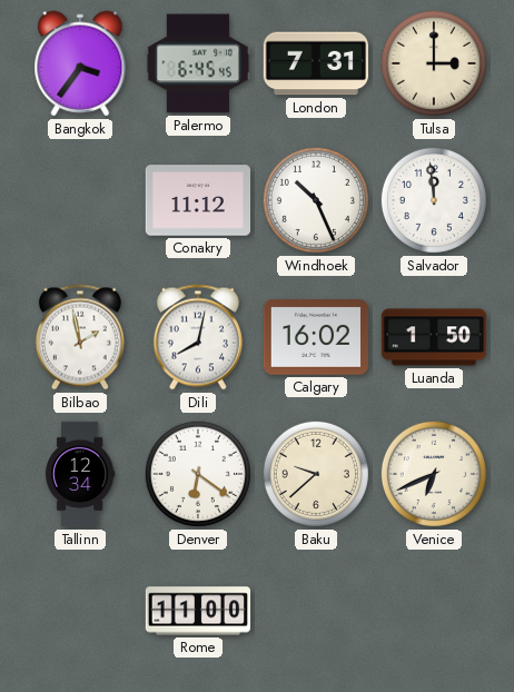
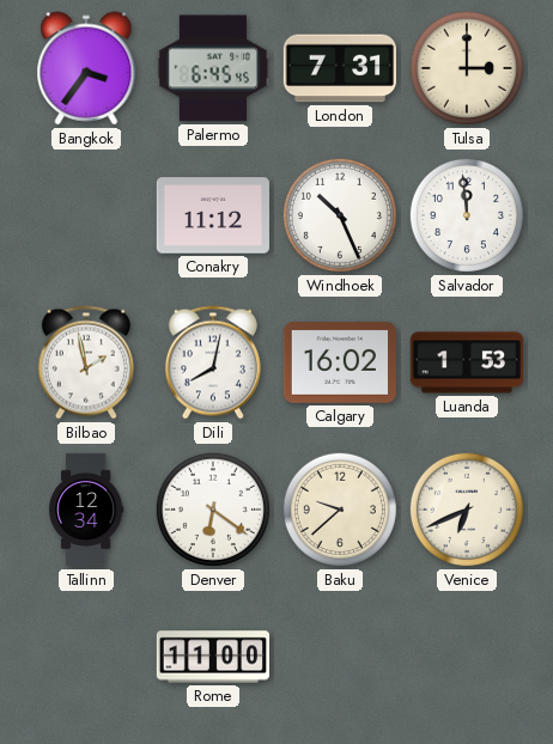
Luanda: 1:50 -> 1:53
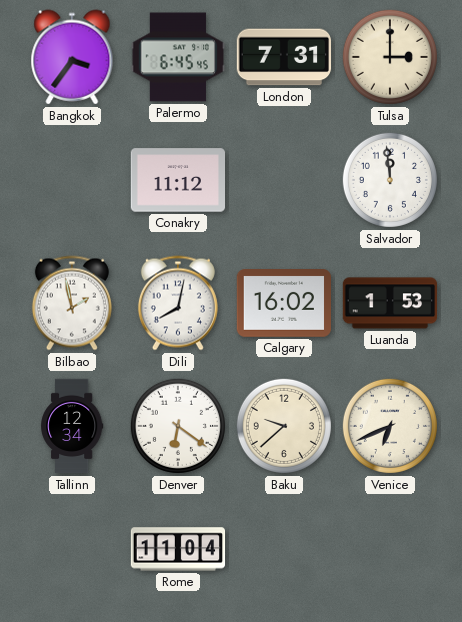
Windhoek: 10:26 -> none
Rome: 11:00 -> 11:04
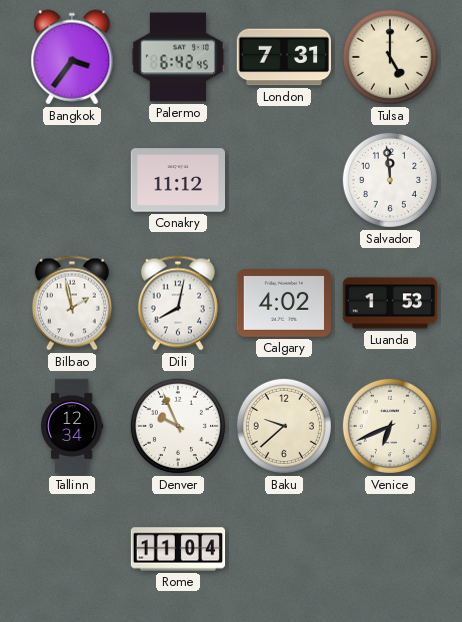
Palermo: 6:45 -> 6:42
Tulsa: 3:00 -> 5:00
Calgary: 16:02 -> 4:02
Denver: 6:21 -> 9:56
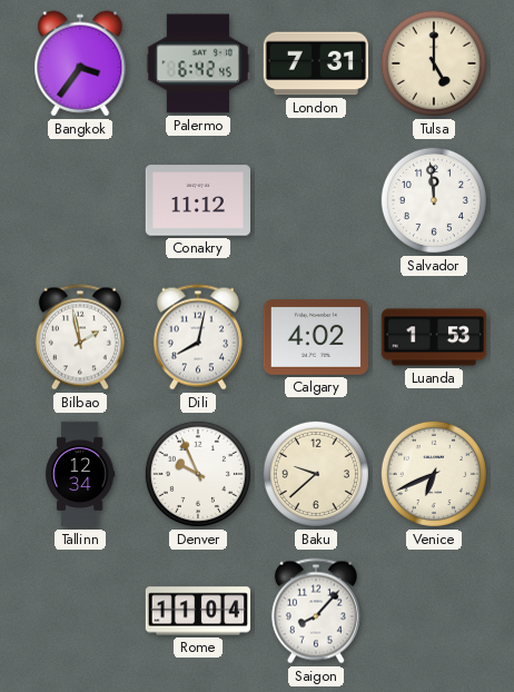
Saigon: none -> 8:07
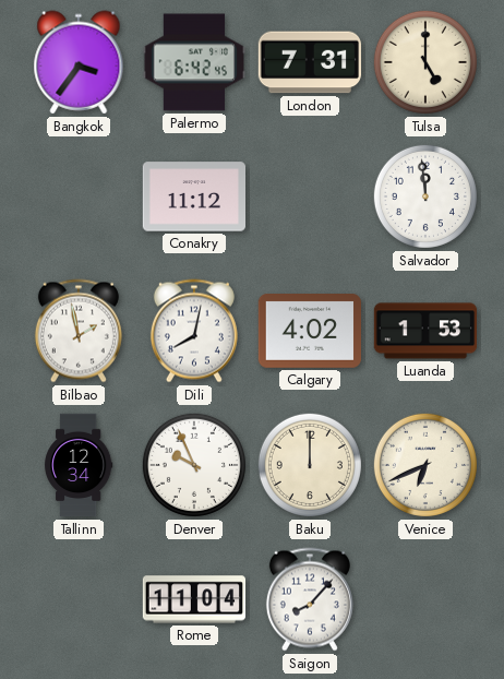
Baku: 9:38 -> 12:00
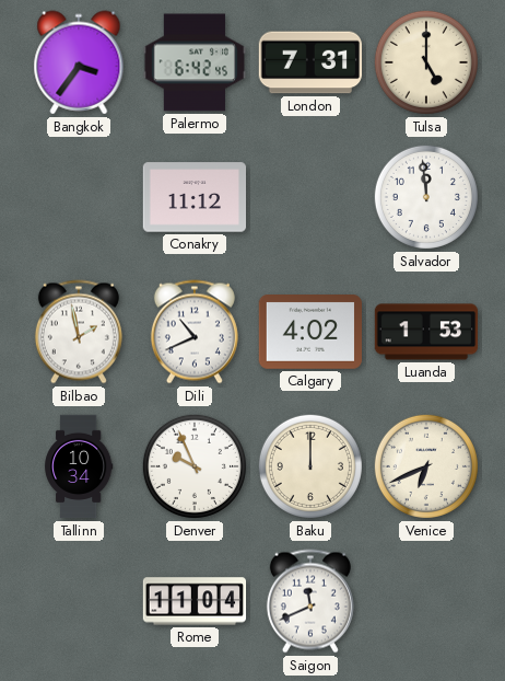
Dili: 8:02 -> 10:41
Tallinn: 12:34 -> 10:34
Saigon: 8:07 -> 11:41
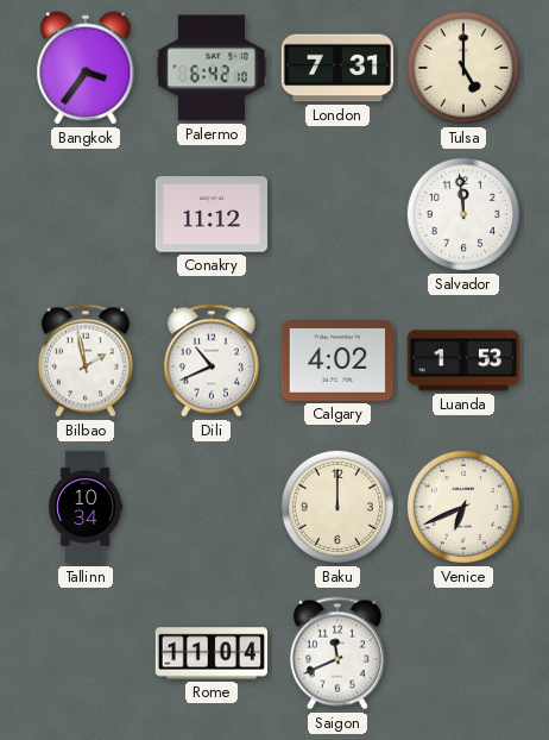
Palermo: 6:42:45 -> 6:42:10
Denver: 9:56 -> none
